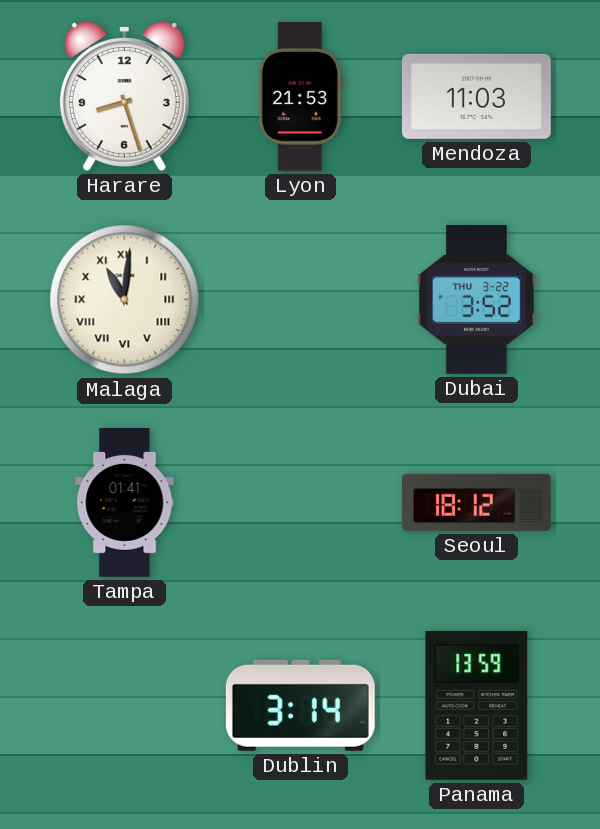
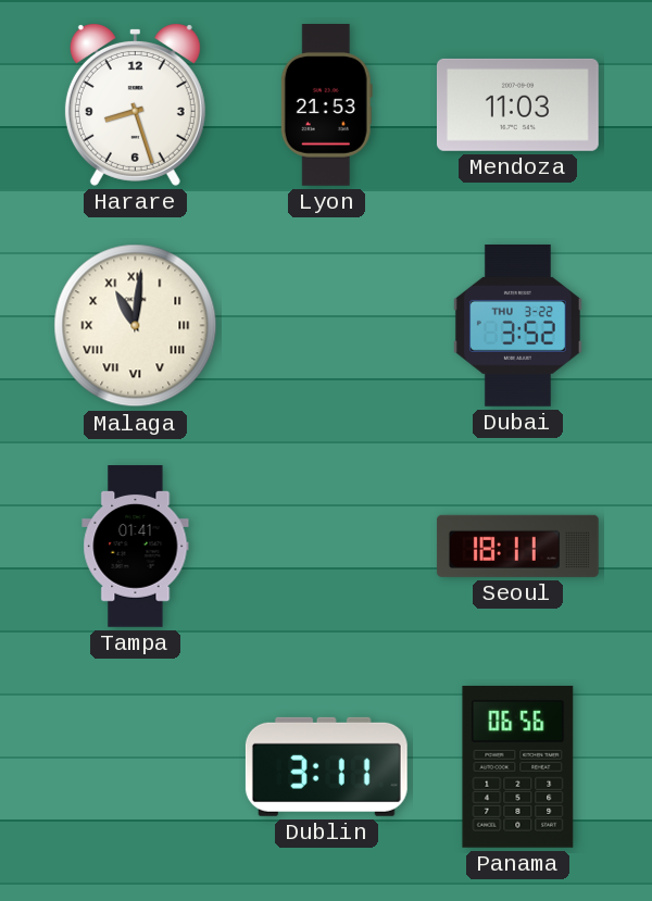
Seoul: 18:12 -> 18:11
Dublin: 3:14 -> 3:11
Panama: 13:59 -> 06:56
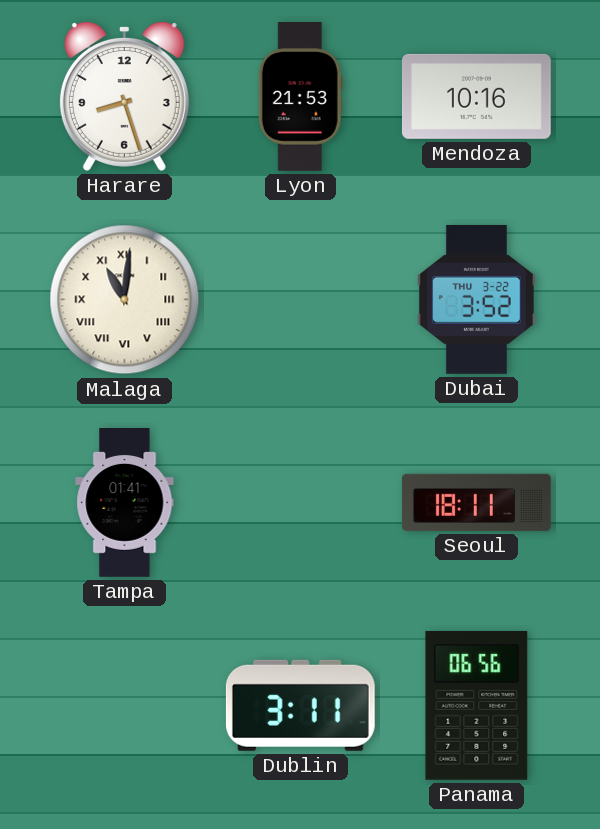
Mendoza: 11:03 -> 10:16
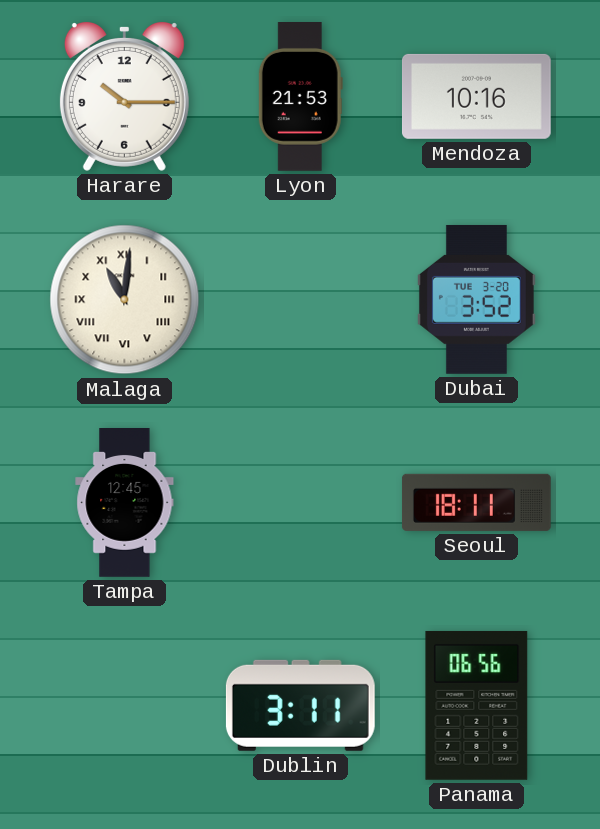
Harare: 8:27 -> 10:15
Dubai date: THU 3-22 -> TUE 3-20
Tampa: 01:41 -> 12:45
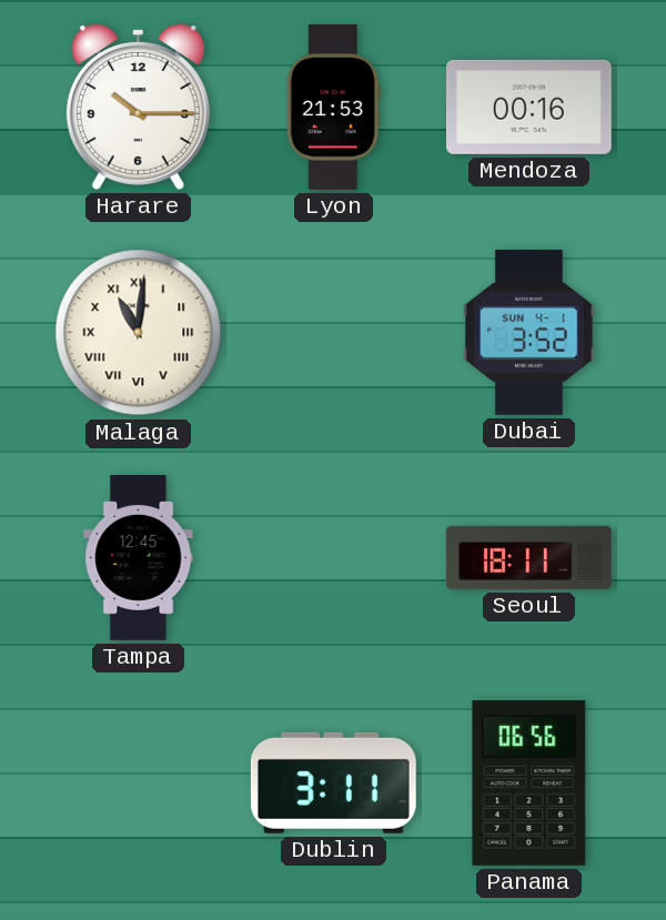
Mendoza: 10:16 -> 00:16
Dubai date: TUE 3-20 -> SUN 4-1
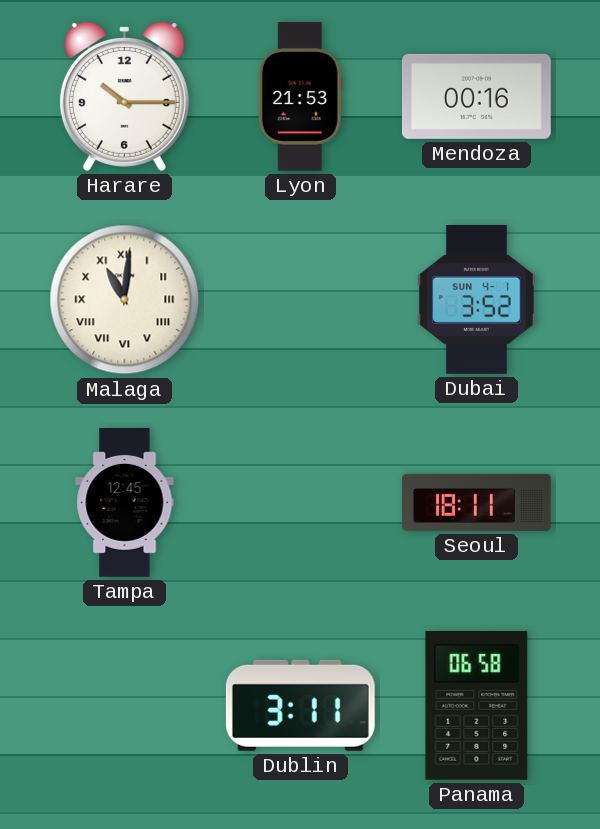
Panama: 06:56 -> 06:58
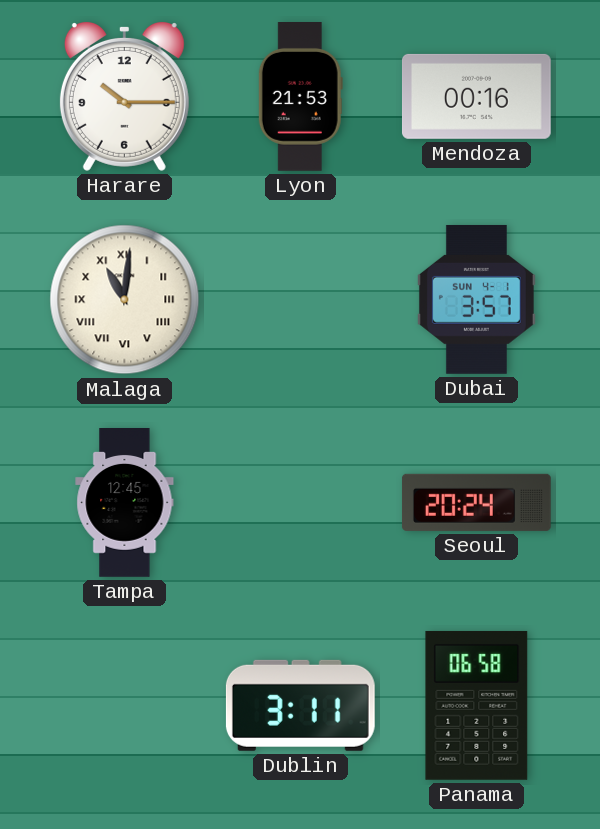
Dubai: 3:52 -> 3:57
Seoul: 18:11 -> 20:24
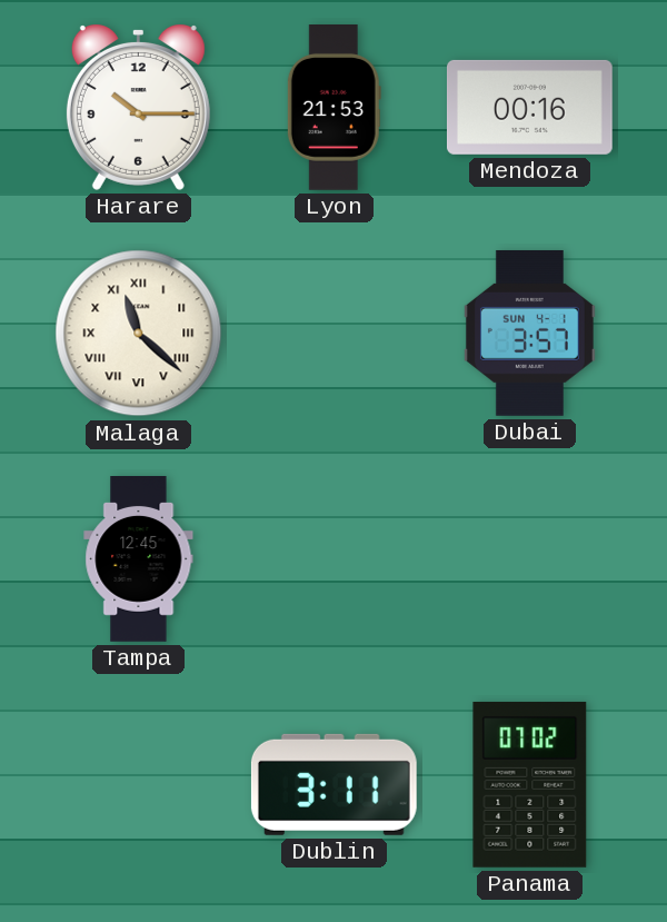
Malaga: 11:01 -> 11:22
Seoul: 20:24 -> none
Panama: 06:58 -> 07:02
